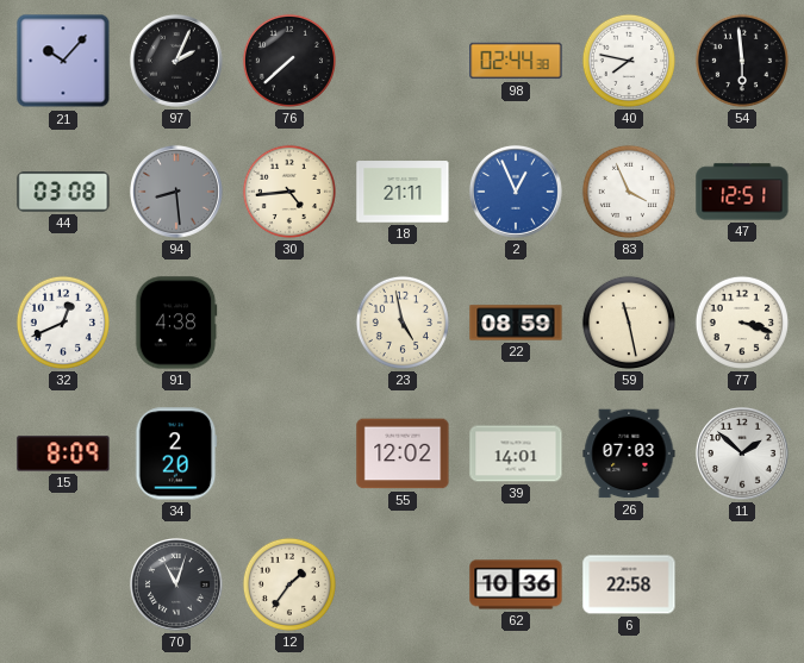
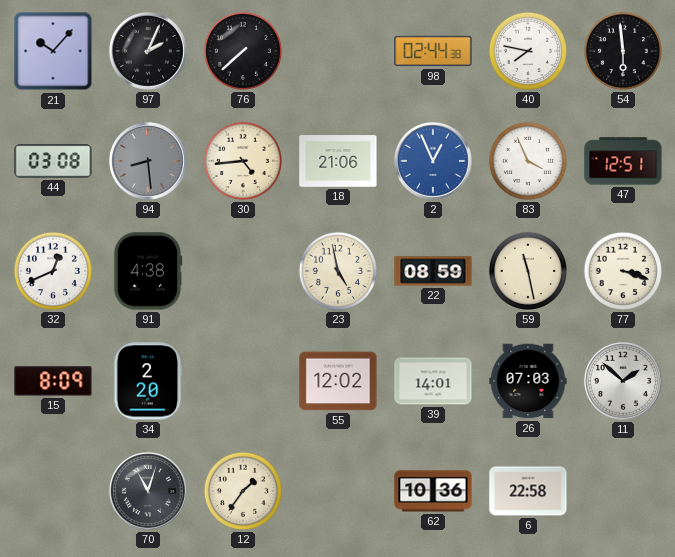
18: 21:11 -> 21:06
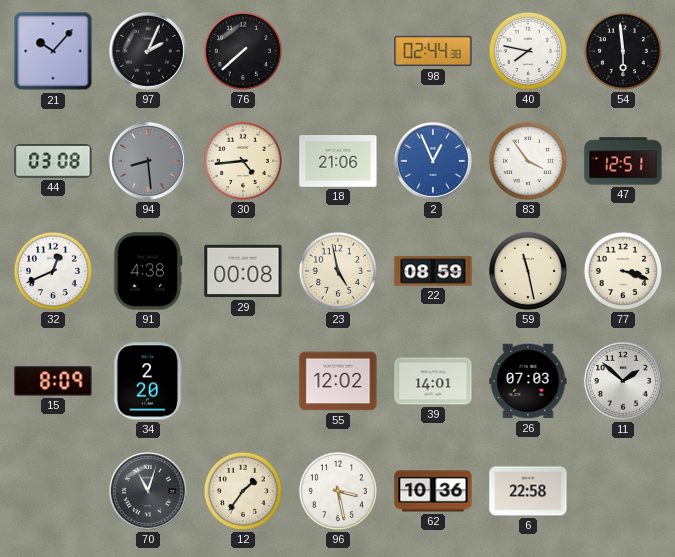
83: 3:56 -> 3:54
29: none -> 00:08
96: none -> 3:28
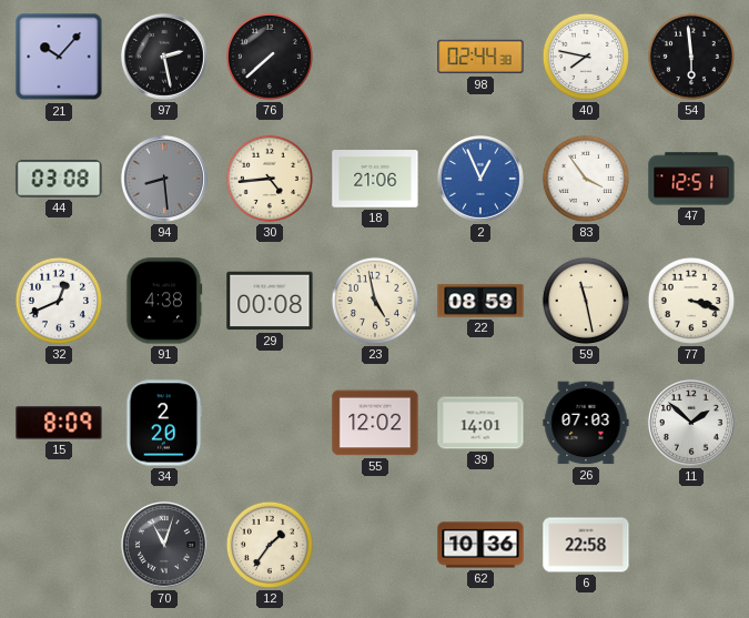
97: 2:04 -> 2:28
96: 3:28 -> none
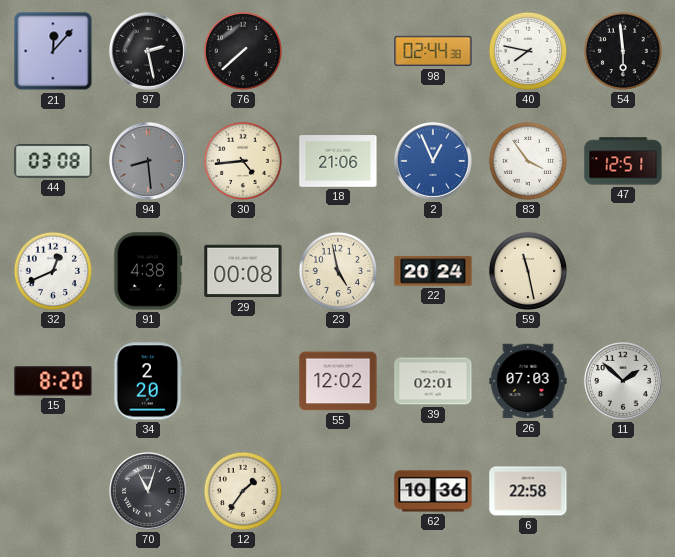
21: 10:07 -> 12:07
22: 08:59 -> 20:24
77: 3:18 -> none
15: 8:09 -> 8:20
39: 14:01 -> 02:01
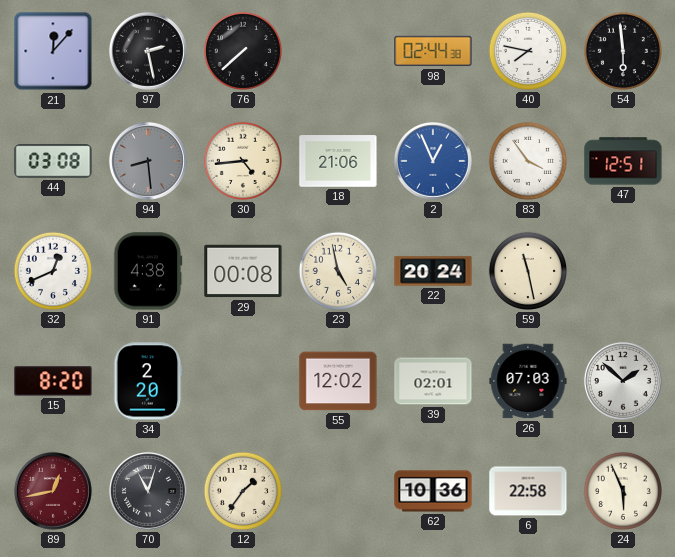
89: none -> 12:43
24: none -> 5:56
